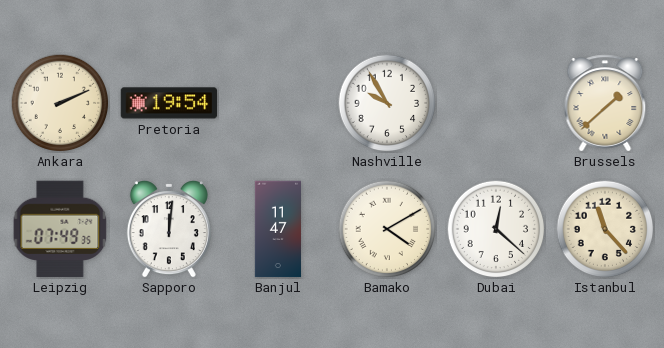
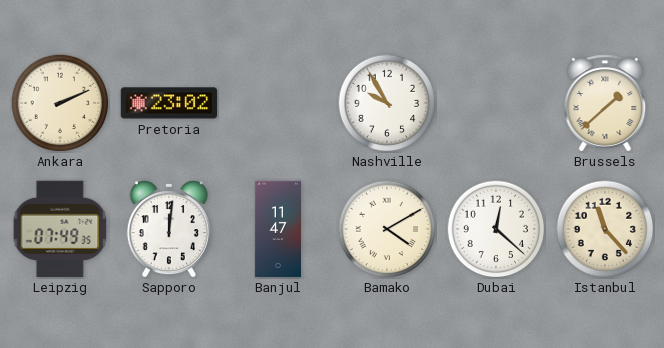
Pretoria: 19:54 -> 23:02
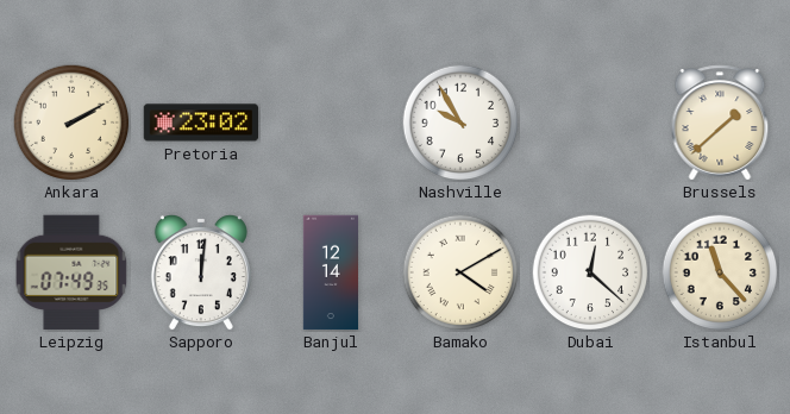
Ankara: 2:11 -> 2:10
Banjul: 11:47 -> 12:14
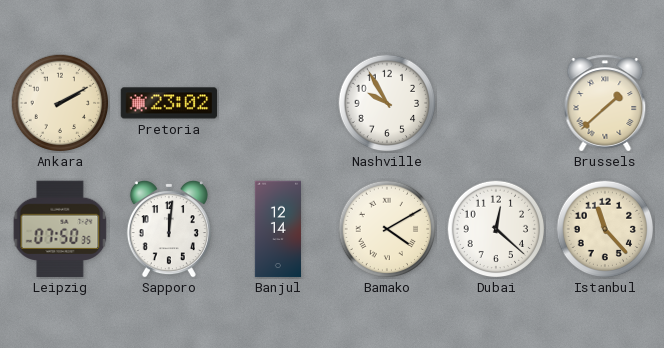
Leipzig: 07:49 -> 07:50
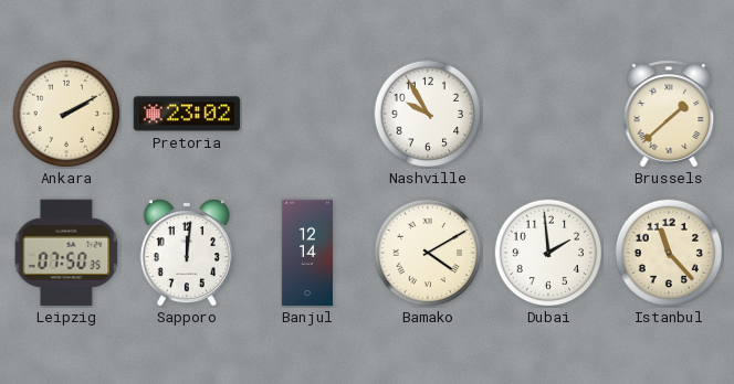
Dubai: 12:22 -> 1:59
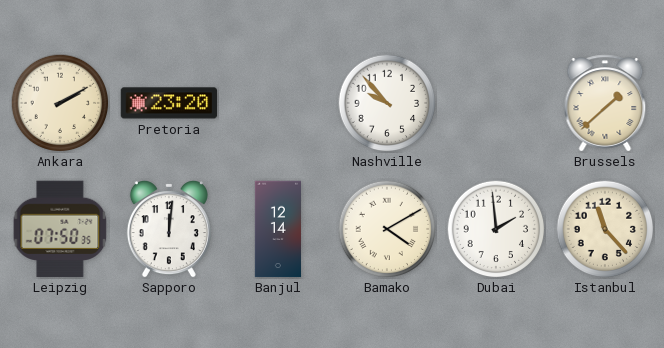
Pretoria: 23:02 -> 23:20
Nashville: 9:55 -> 9:53
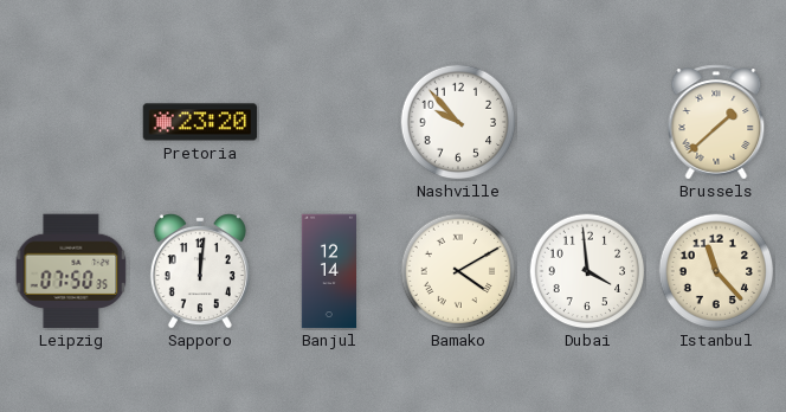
Ankara: 2:10 -> none
Dubai: 1:59 -> 3:59
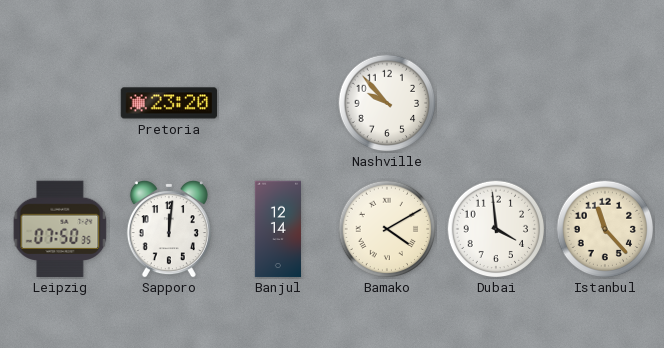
Brussels: 1:38 -> none
